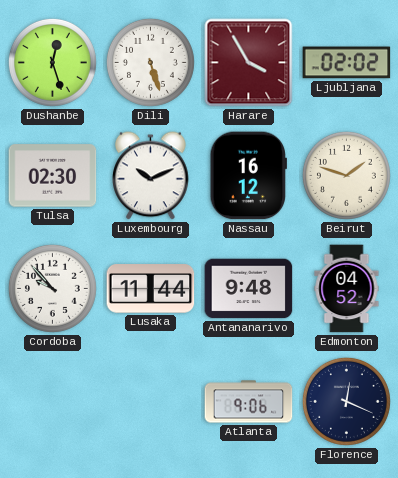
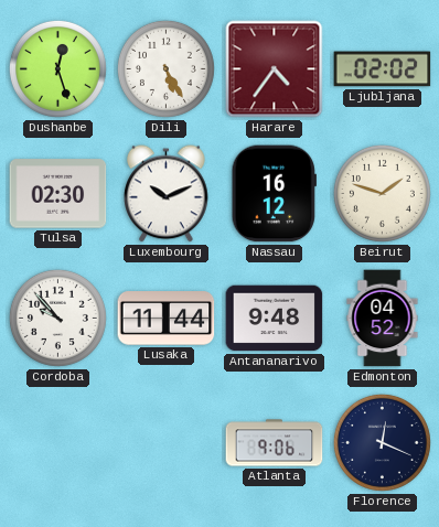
Dili: 5:27 -> 5:25
Harare: 3:55 -> 4:36
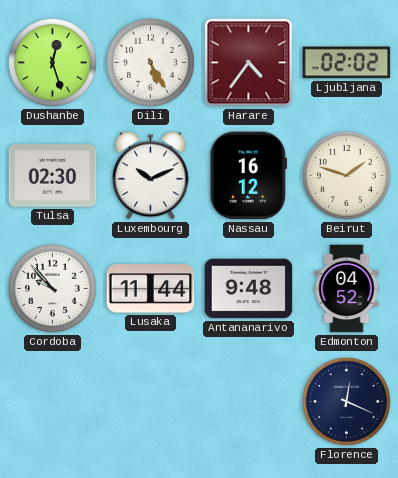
Atlanta: 9:06 -> none
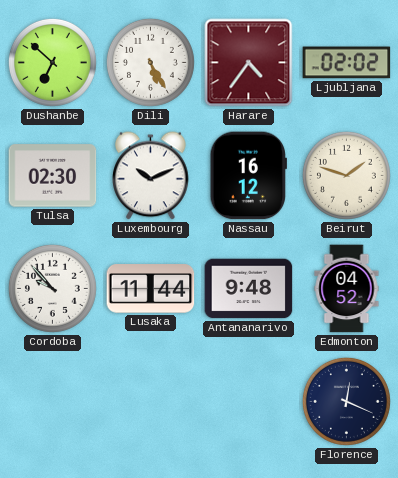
Dushanbe: 12:27 -> 6:52
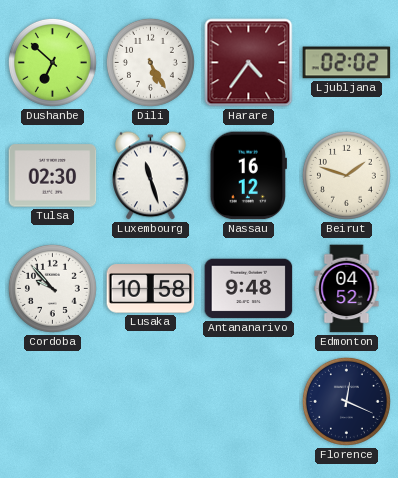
Luxembourg: 10:11 -> 11:27
Lusaka: 11:44 -> 10:58
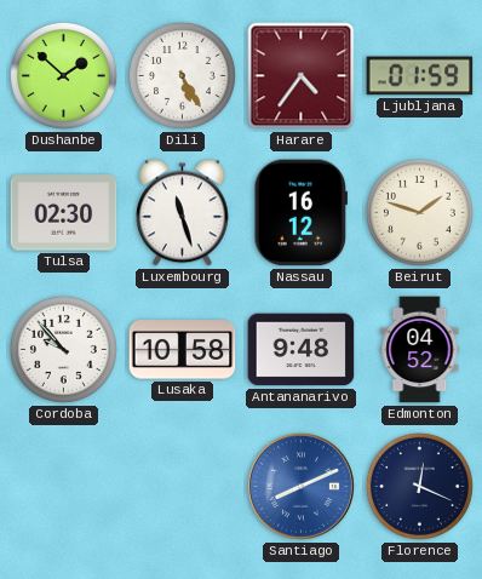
Dushanbe: 6:52 -> 1:52
Ljubljana: 02:02 -> 01:59
Santiago: none -> 8:11
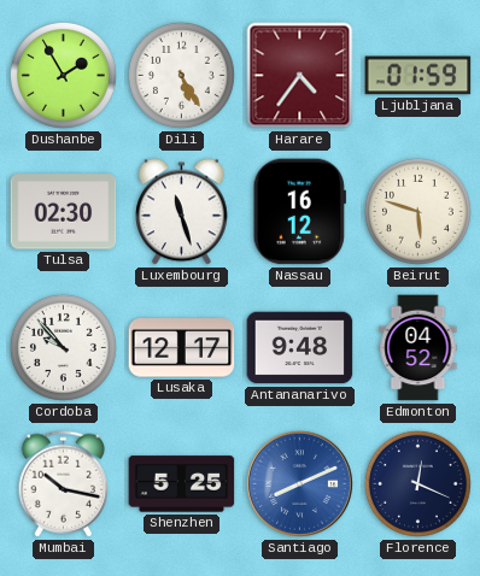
Dushanbe: 1:52 -> 1:55
Beirut: 1:48 -> 5:48
Lusaka: 10:58 -> 12:17
Mumbai: none -> 10:17
Shenzhen: none -> 5:25
